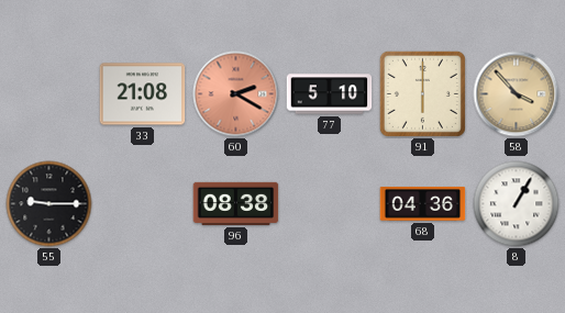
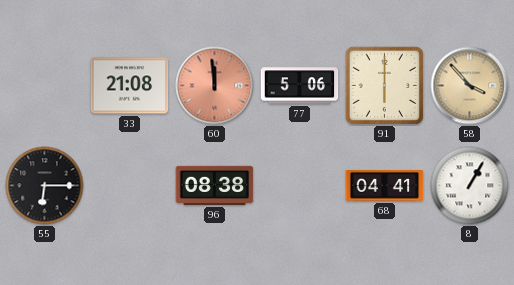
60: 2:20 -> 11:59
77: 5:10 -> 5:06
55: 9:15 -> 6:15
68: 04:36 -> 04:41
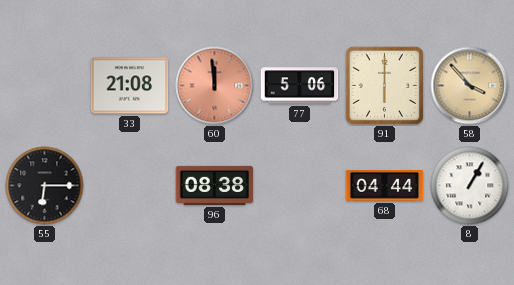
68: 04:41 -> 04:44
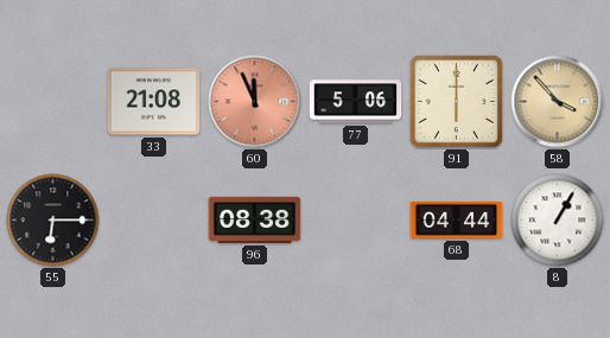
60: 11:59 -> 11:56
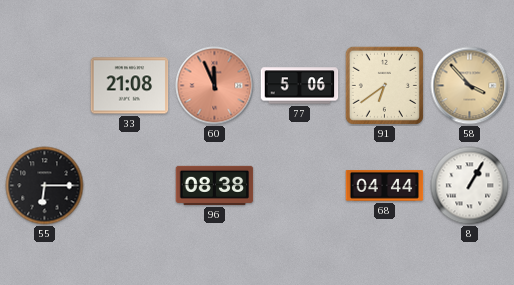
91: 6:00 -> 6:39
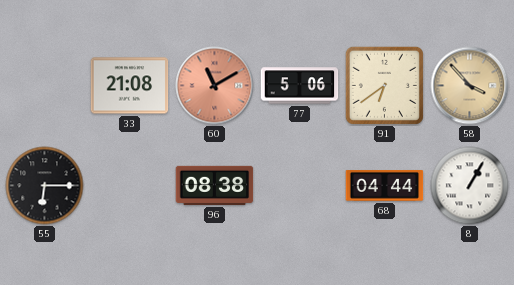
60: 11:56 -> 11:10
